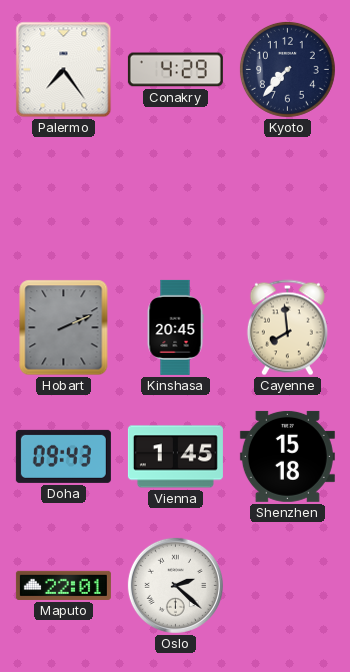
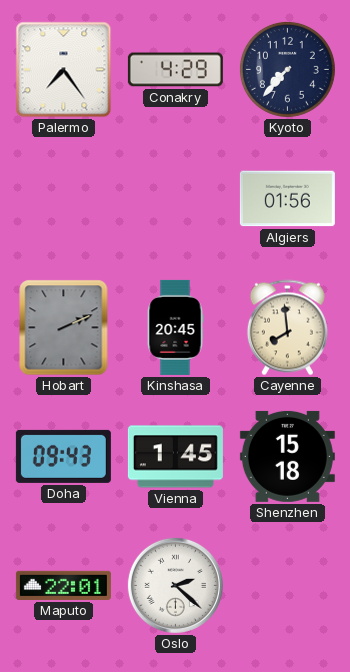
Algiers: none -> 01:56
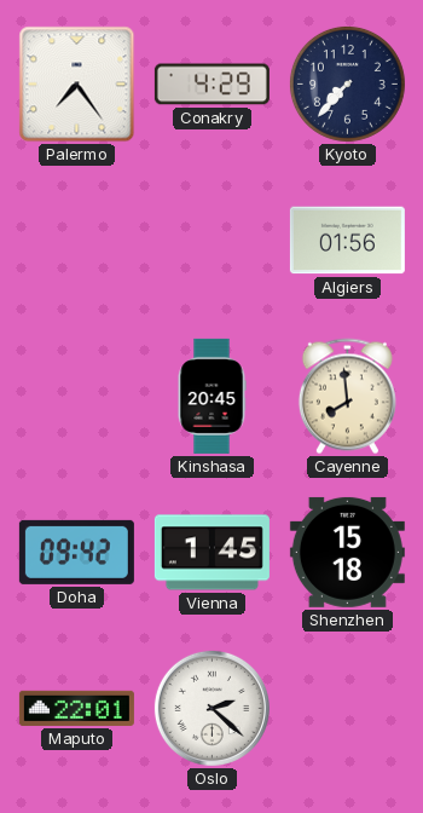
Hobart: 2:11 -> none
Doha: 09:43 -> 09:42
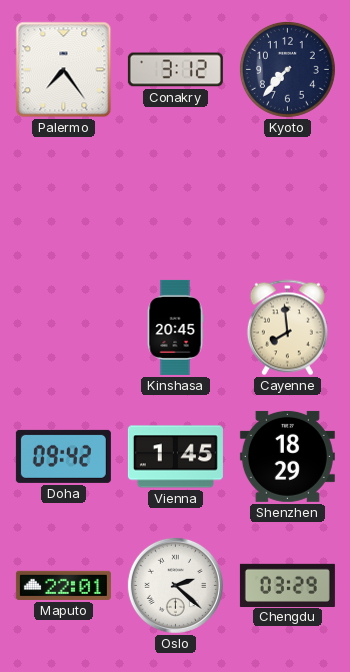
Conakry: 4:29 -> 3:12
Algiers: 01:56 -> none
Shenzhen: 15:18 -> 18:29
Chengdu: none -> 03:29
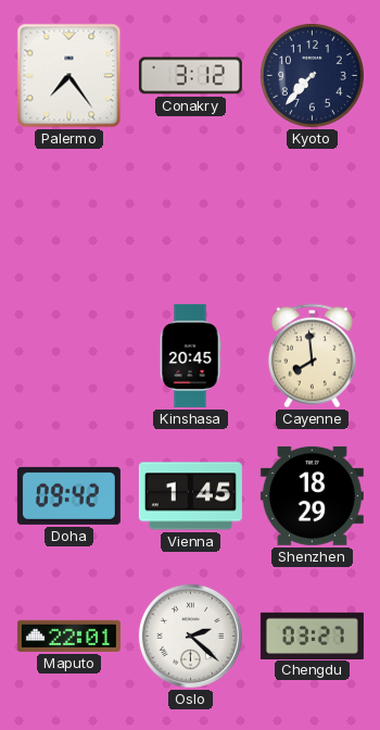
Chengdu: 03:29 -> 03:27
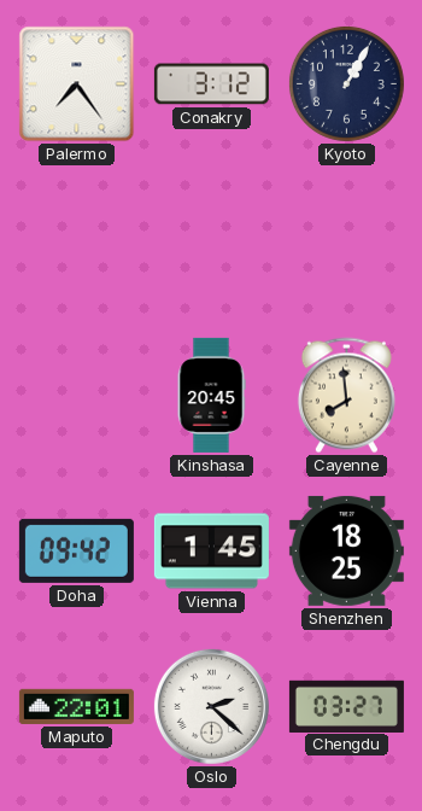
Kyoto: 7:37 -> 1:05
Shenzhen: 18:29 -> 18:25
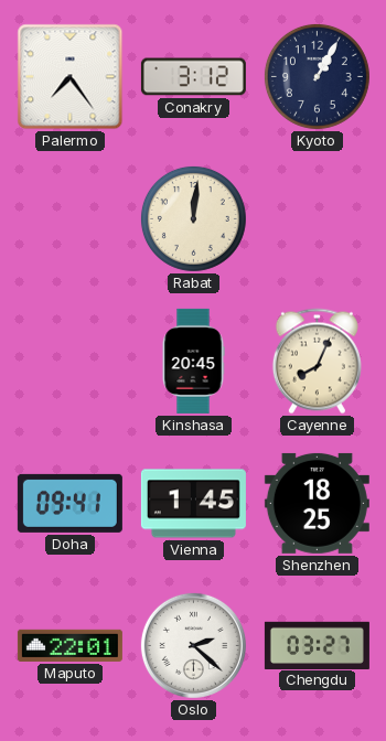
Rabat: none -> 12:01
Cayenne: 7:59 -> 8:04
Doha: 09:42 -> 09:41
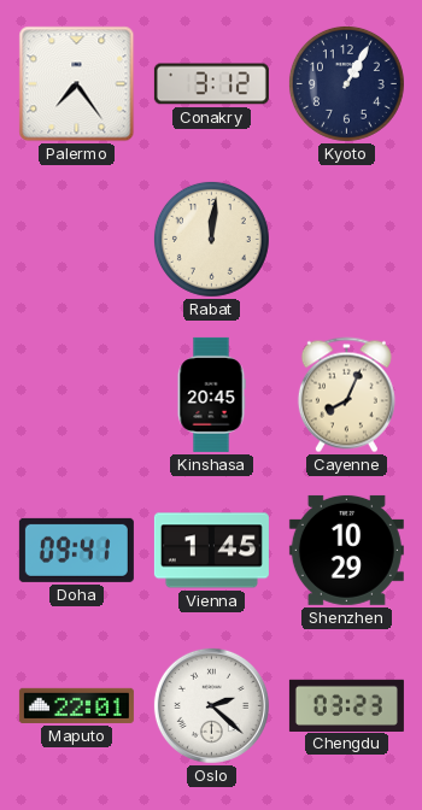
Shenzhen: 18:25 -> 10:29
Chengdu: 03:27 -> 03:23
